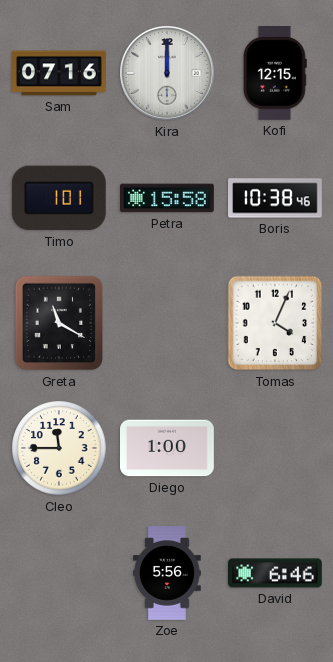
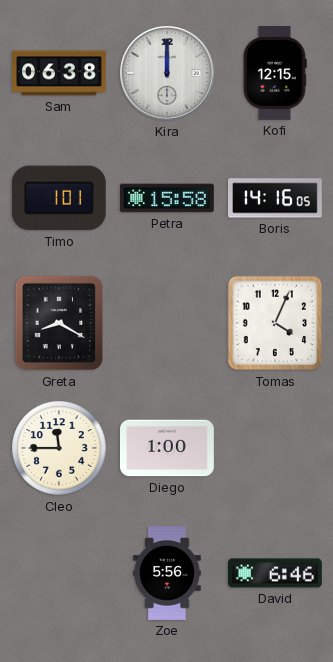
Sam: 07:16 -> 06:38
Boris: 10:38 -> 14:16
Greta: 11:20 -> 8:20
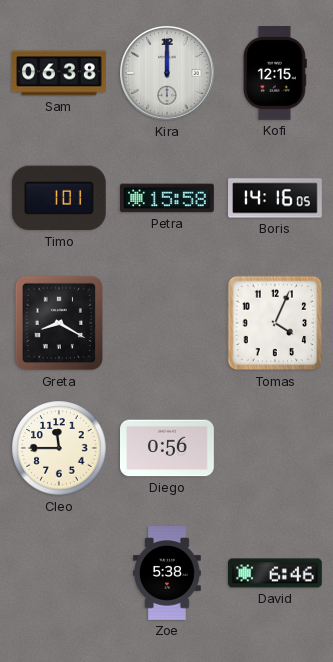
Diego: 1:00 -> 0:56
Zoe: 5:56 -> 5:38
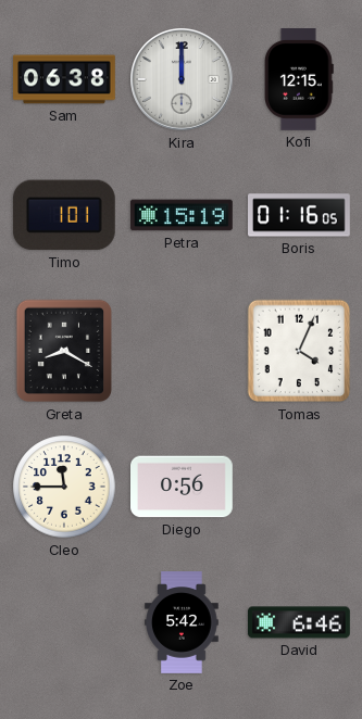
Petra: 15:58 -> 15:19
Boris: 14:16 -> 01:16
Zoe: 5:38 -> 5:42
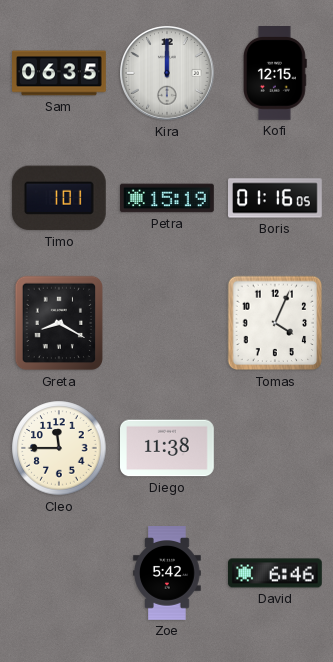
Sam: 06:38 -> 06:35
Diego: 0:56 -> 11:38
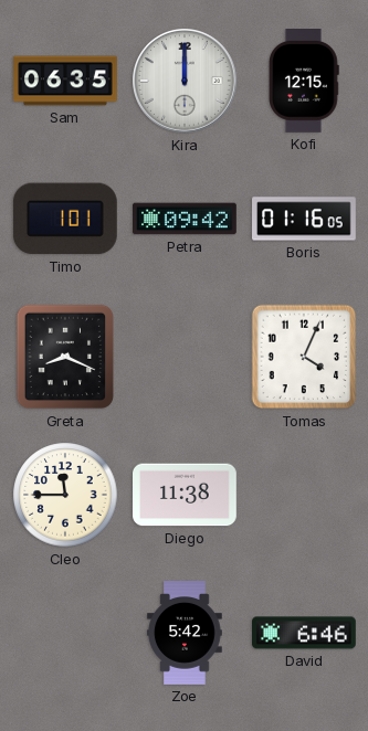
Petra: 15:19 -> 09:42
Greta: 8:20 -> 8:19
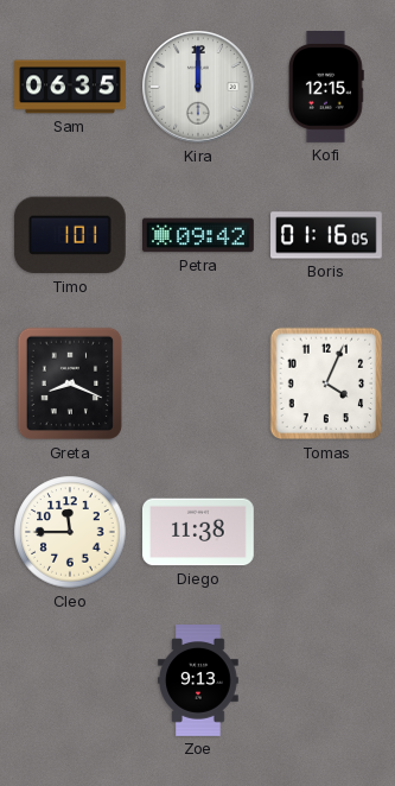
Zoe: 5:42 -> 9:13
David: 6:46 -> none
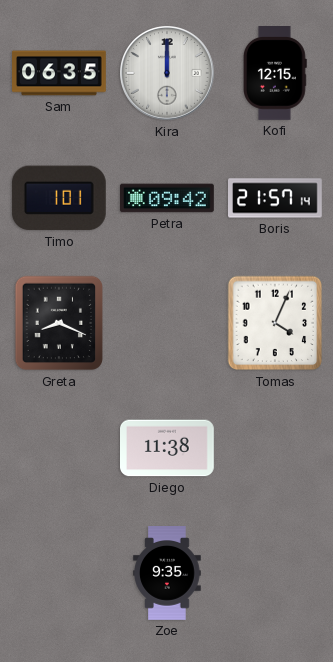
Boris: 01:16 -> 21:57
Cleo: 11:45 -> none
Zoe: 9:13 -> 9:35
